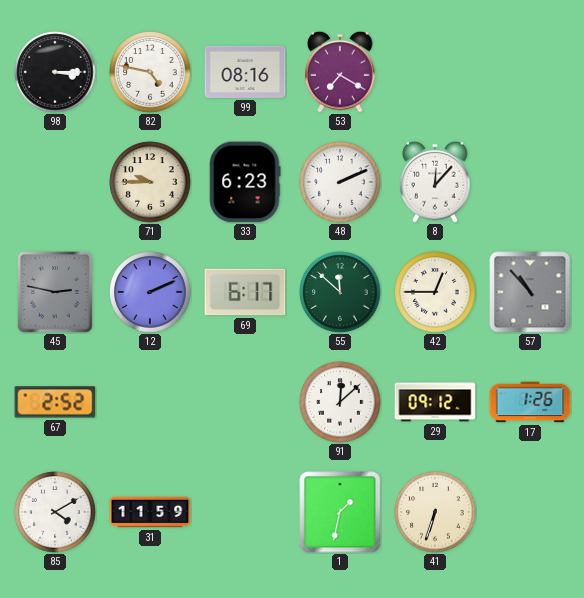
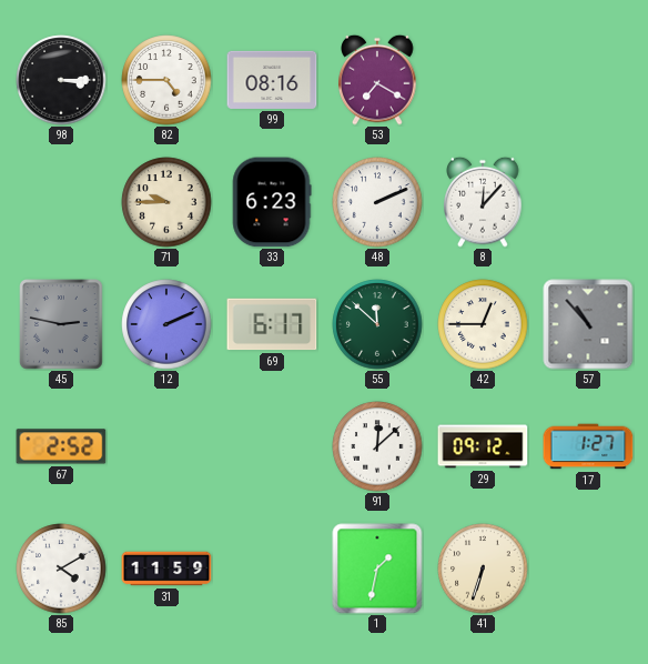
82: 4:47 -> 4:45
17: 1:26 -> 1:27
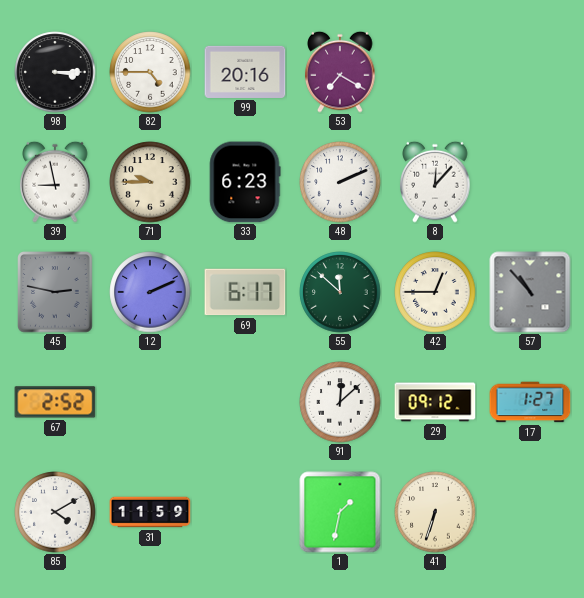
99: 08:16 -> 20:16
39: none -> 8:58
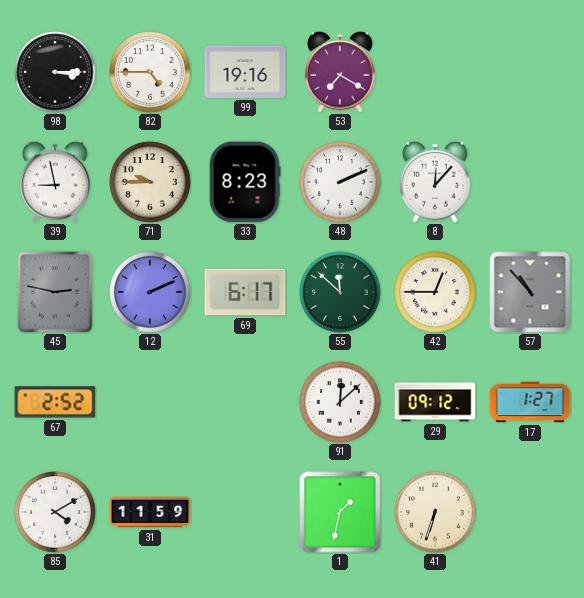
99: 20:16 -> 19:16
33: 6:23 -> 8:23
